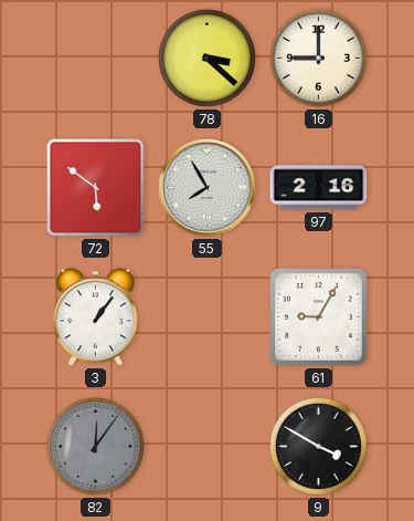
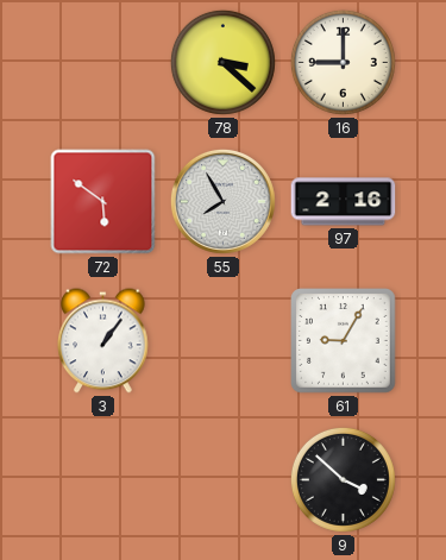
82: 12:06 -> none
9: 3:50 -> 3:52
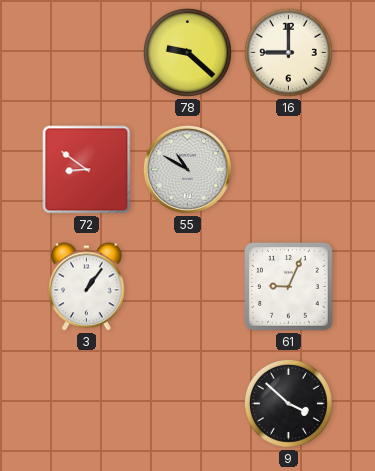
78: 3:22 -> 9:22
72: 5:51 -> 8:51
55: 7:55 -> 10:50
97: 2:16 -> none
61: 9:05 -> 9:04
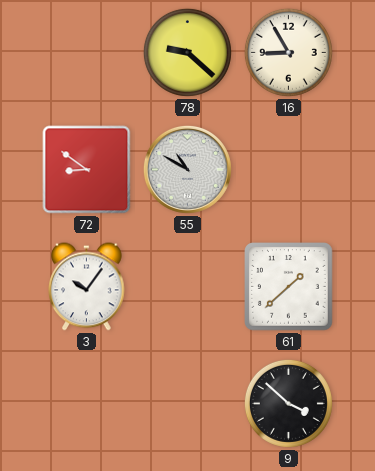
16: 9:00 -> 8:55
3: 1:06 -> 10:06
61: 9:04 -> 1:38
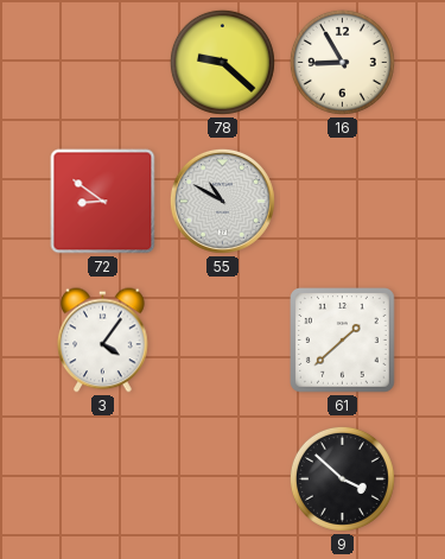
3: 10:06 -> 4:06
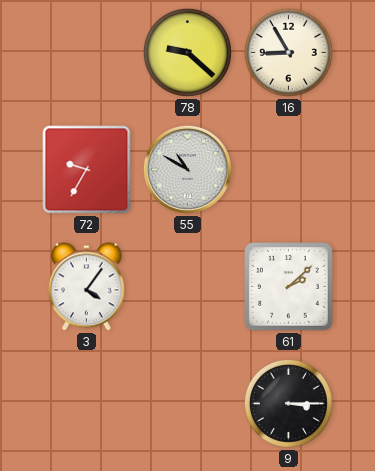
72: 8:51 -> 9:35
61: 1:38 -> 2:08
9: 3:52 -> 3:15
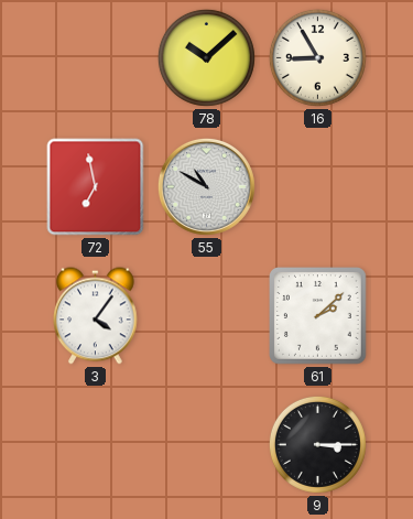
78: 9:22 -> 10:08
72: 9:35 -> 6:58
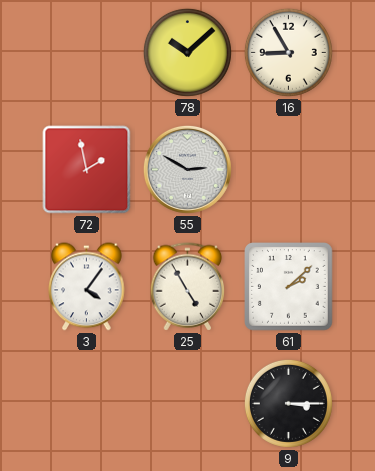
72: 6:58 -> 1:58
55: 10:50 -> 2:50
25: none -> 4:55
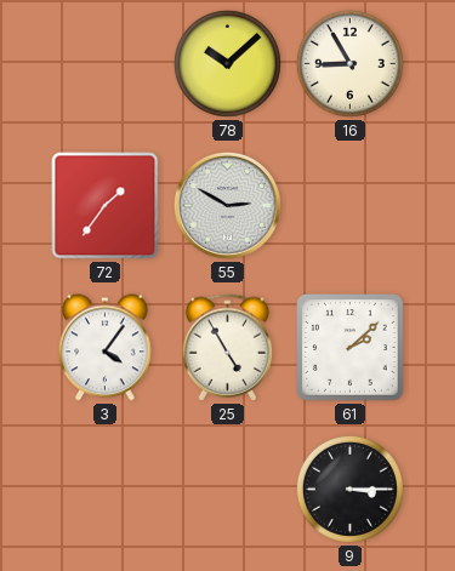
72: 1:58 -> 1:36
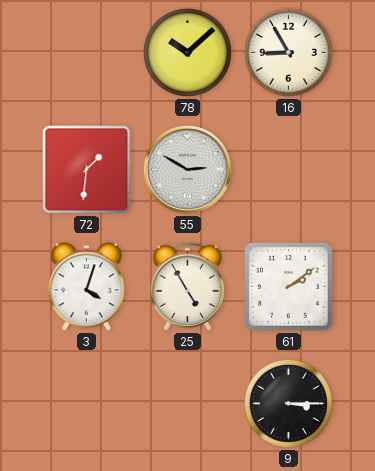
72: 1:36 -> 1:31
3: 4:06 -> 4:03
61: 2:08 -> 2:09
